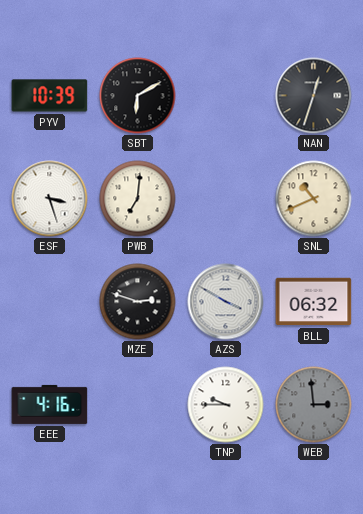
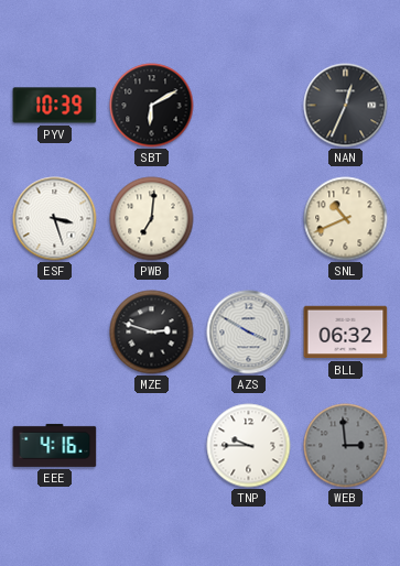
NAN: 12:33 -> 12:34
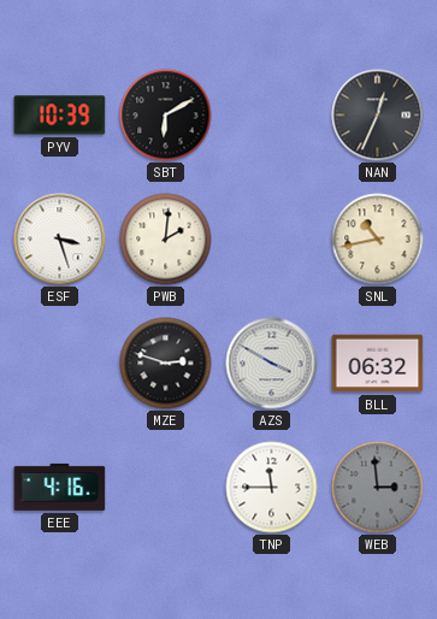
PWB: 7:01 -> 2:01
SNL: 10:41 -> 10:43
TNP: 9:45 -> 11:45
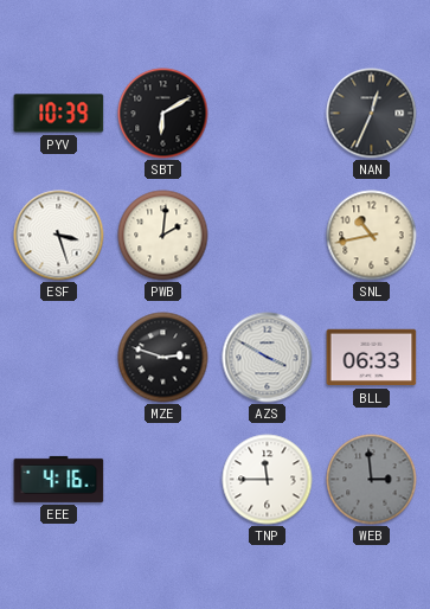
BLL: 06:32 -> 06:33
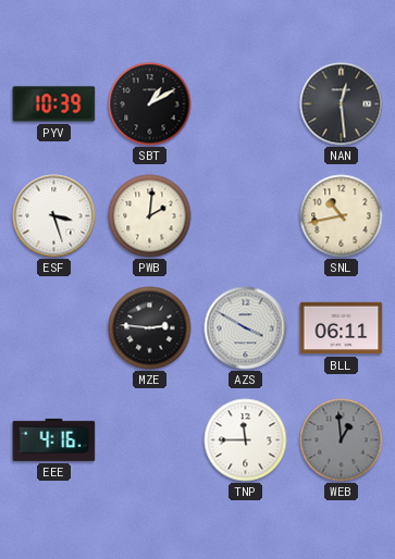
SBT: 6:10 -> 1:10
NAN: 12:34 -> 12:29
MZE: 2:48 -> 2:46
BLL: 06:33 -> 06:11
WEB: 2:59 -> 12:59
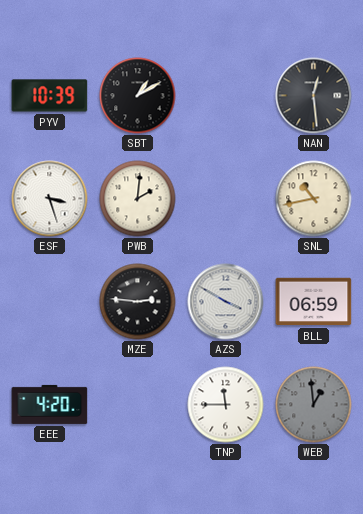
BLL: 06:11 -> 06:59
EEE: 4:16 -> 4:20
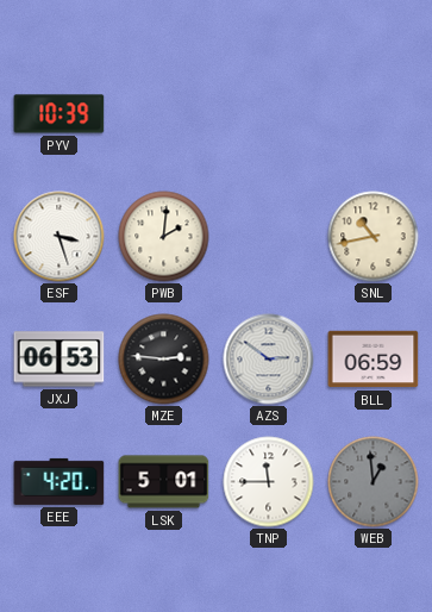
SBT: 1:10 -> none
NAN: 12:29 -> none
JXJ: none -> 06:53
AZS: 3:50 -> 2:51
LSK: none -> 5:01
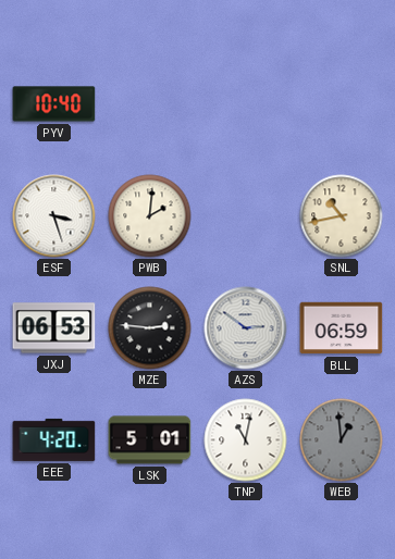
PYV: 10:39 -> 10:40
TNP: 11:45 -> 11:02
